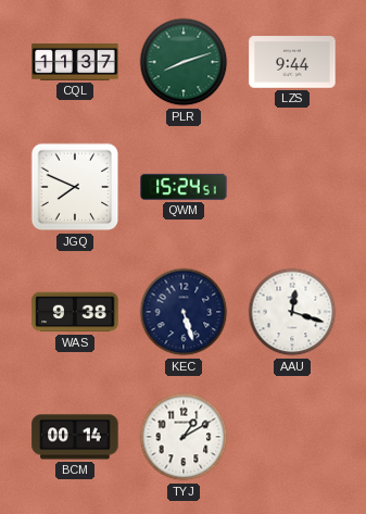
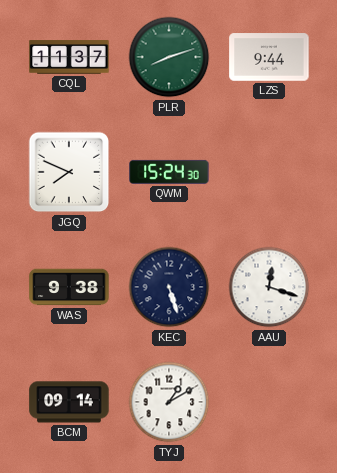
QWM: 15:24:51 -> 15:24:30
BCM: 00:14 -> 09:14
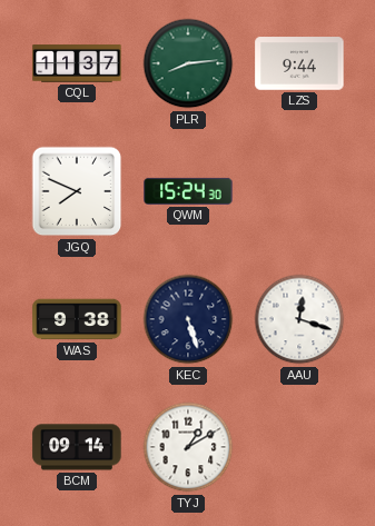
PLR: 8:12 -> 8:14
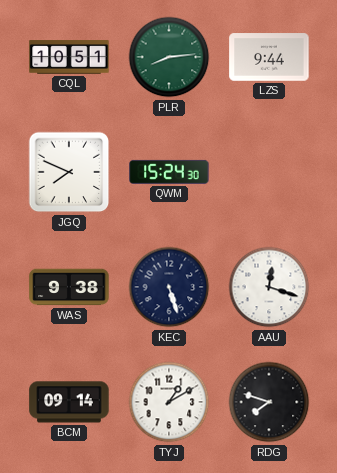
CQL: 11:37 -> 10:51
RDG: none -> 7:48
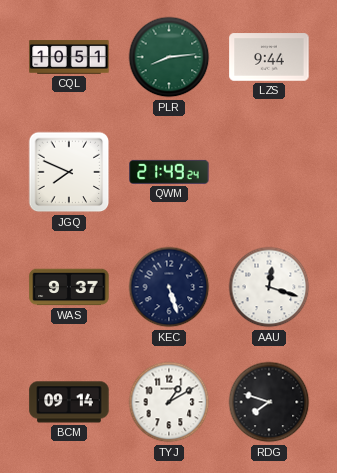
QWM: 15:24 -> 21:49
WAS: 9:38 -> 9:37
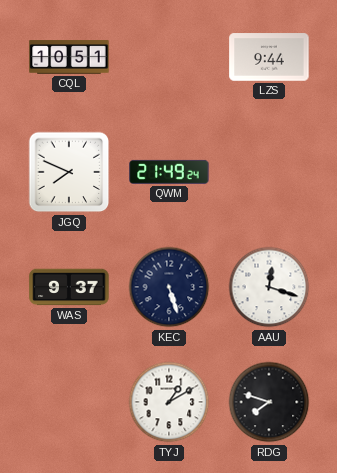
PLR: 8:14 -> none
BCM: 09:14 -> none
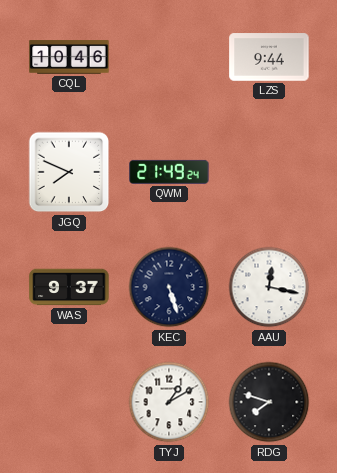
CQL: 10:51 -> 10:46
AAU: 12:18 -> 12:17
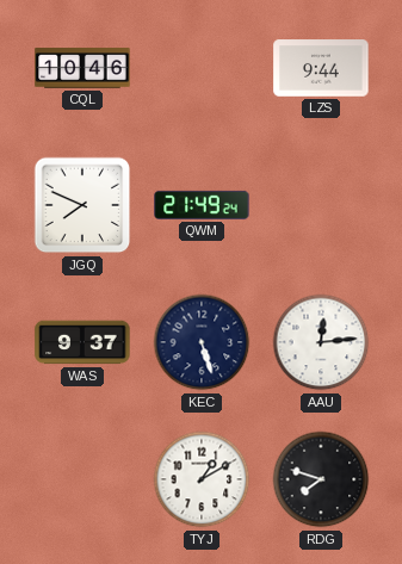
AAU: 12:17 -> 12:14
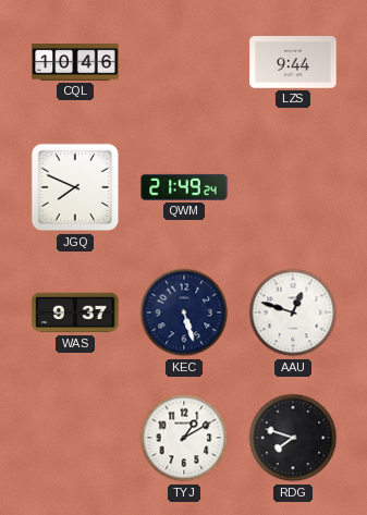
AAU: 12:14 -> 12:48
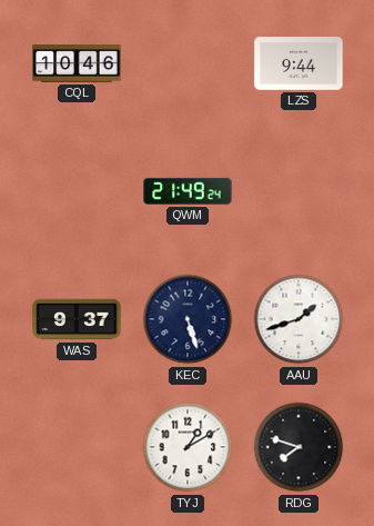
JGQ: 7:49 -> none
AAU: 12:48 -> 1:42
